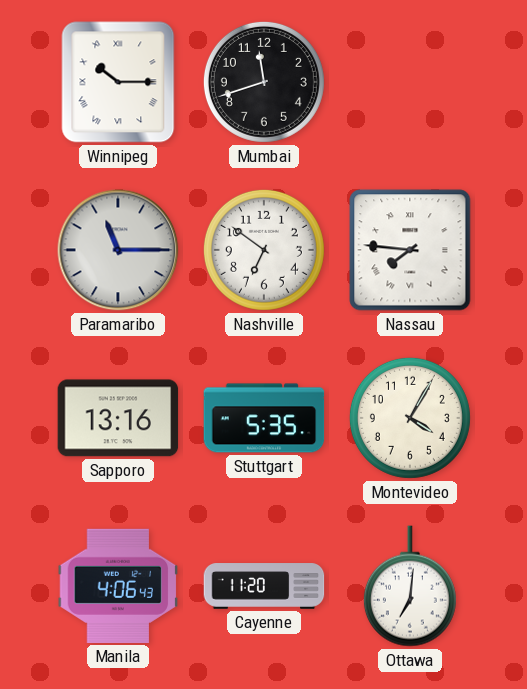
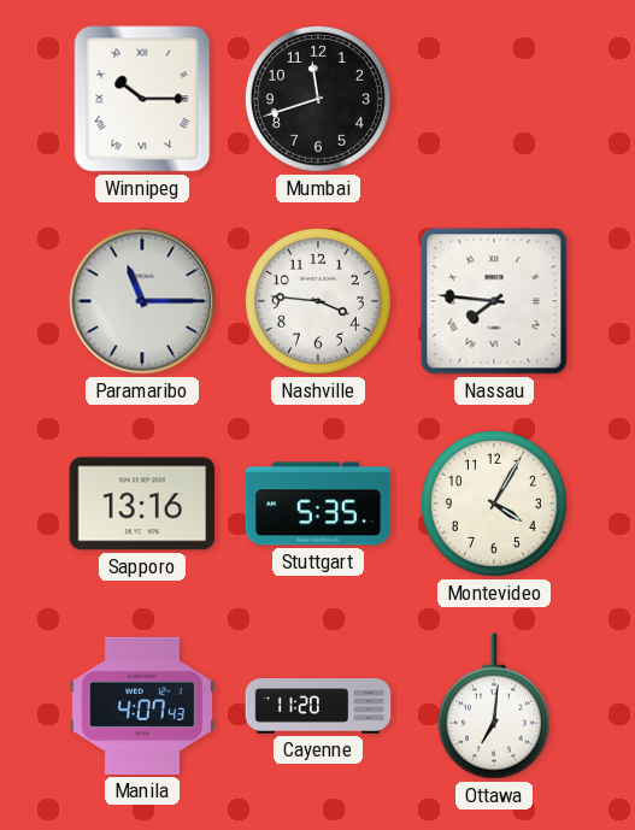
Nashville: 6:51 -> 3:46
Manila: 4:06 -> 4:07
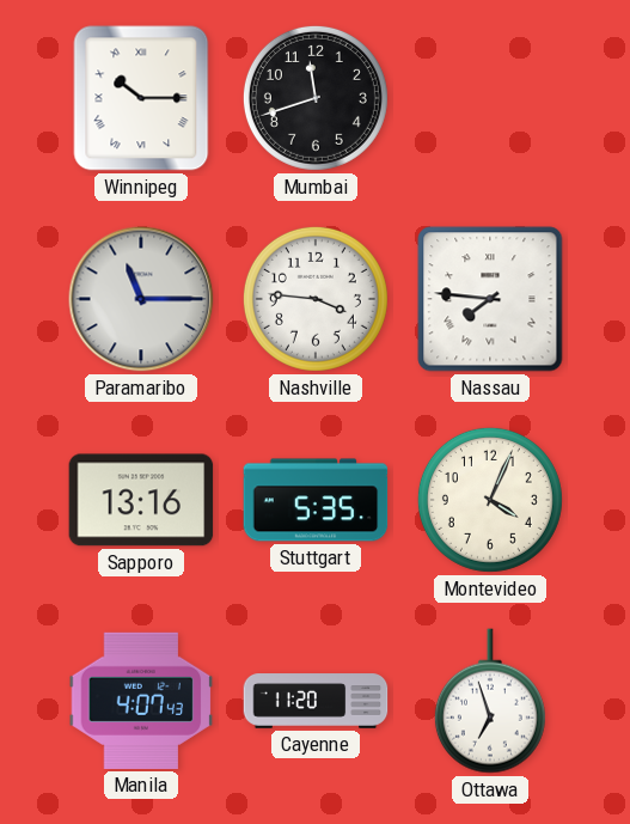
Montevideo: 4:05 -> 4:04
Ottawa: 7:01 -> 6:57
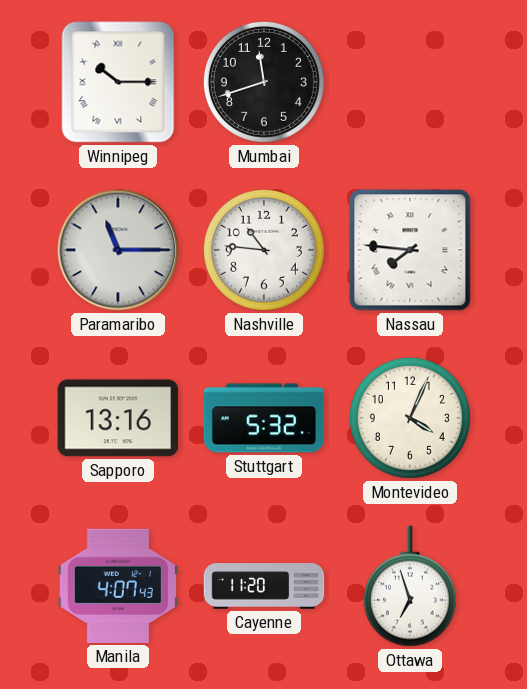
Nashville: 3:46 -> 10:46
Stuttgart: 5:35 -> 5:32
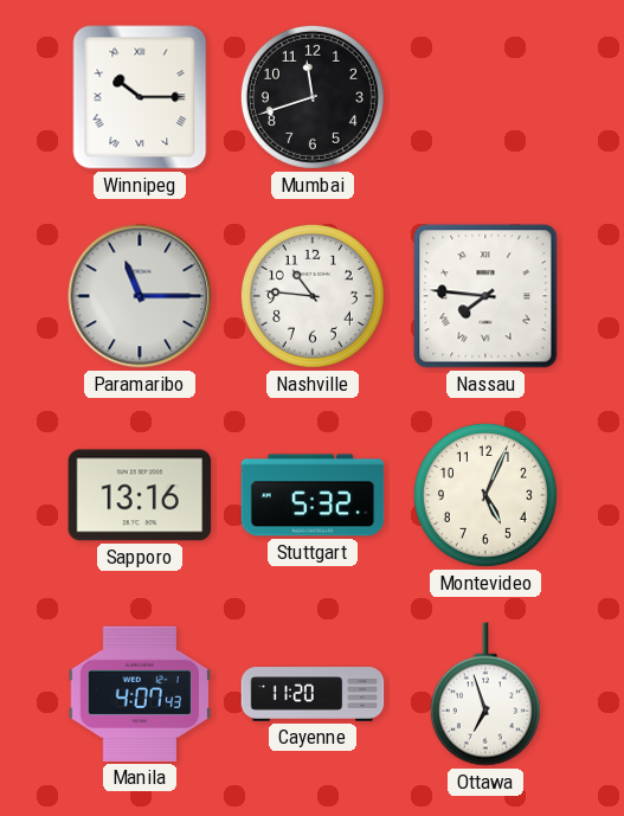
Montevideo: 4:04 -> 5:04
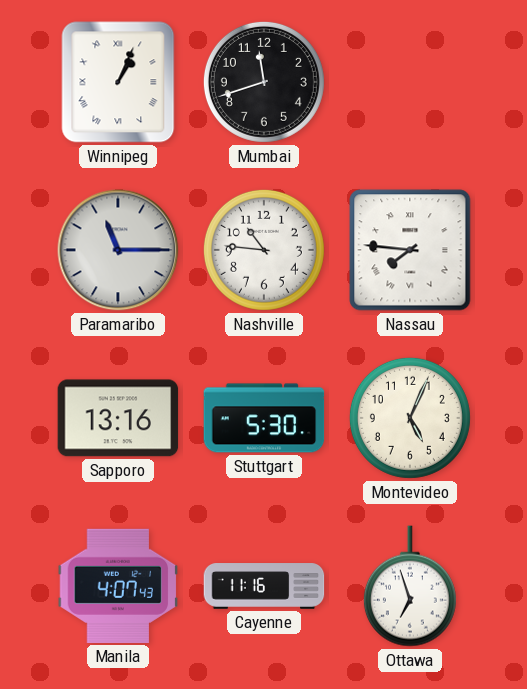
Winnipeg: 10:15 -> 1:04
Stuttgart: 5:32 -> 5:30
Cayenne: 11:20 -> 11:16
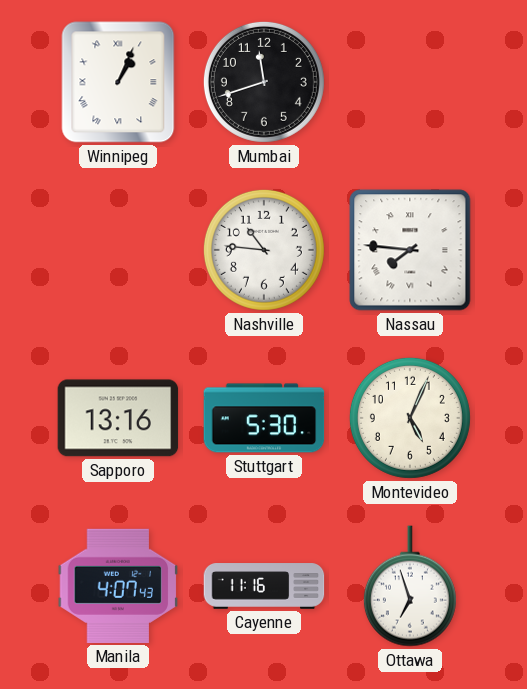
Paramaribo: 11:15 -> none
